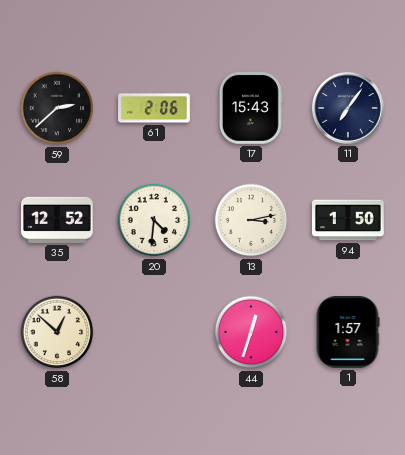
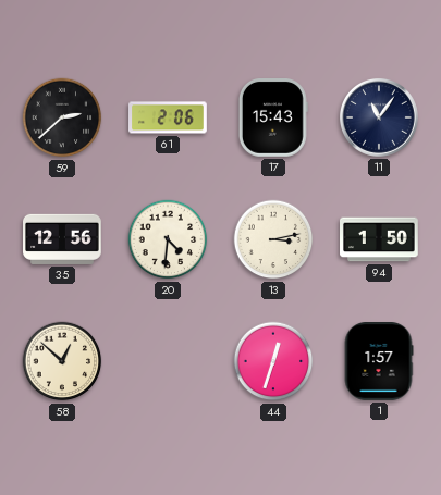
11: 7:06 -> 11:06
35: 12:52 -> 12:56
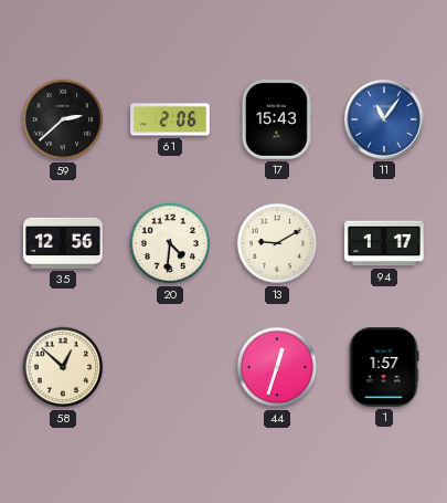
11 dial: navy -> blue
13: 3:13 -> 9:10
94: 1:50 -> 1:17
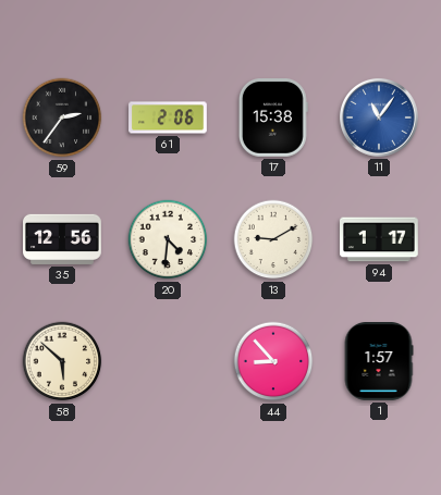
59: 2:38 -> 2:36
17: 15:43 -> 15:38
58: 12:52 -> 5:52
44: 12:33 -> 8:53
